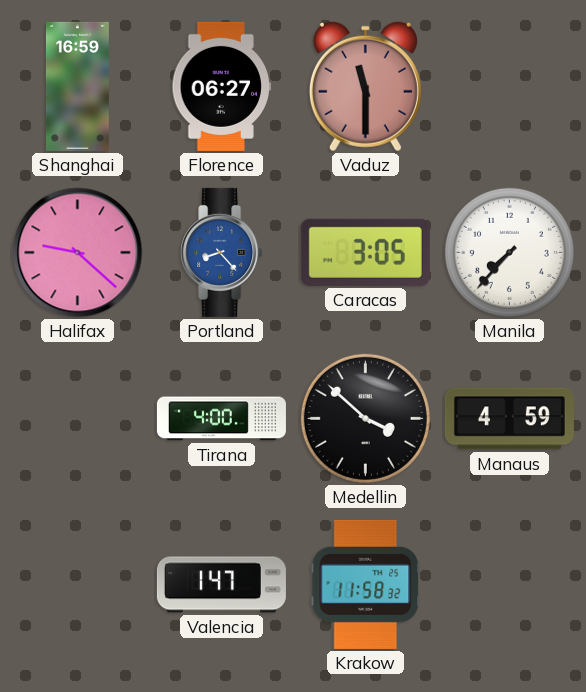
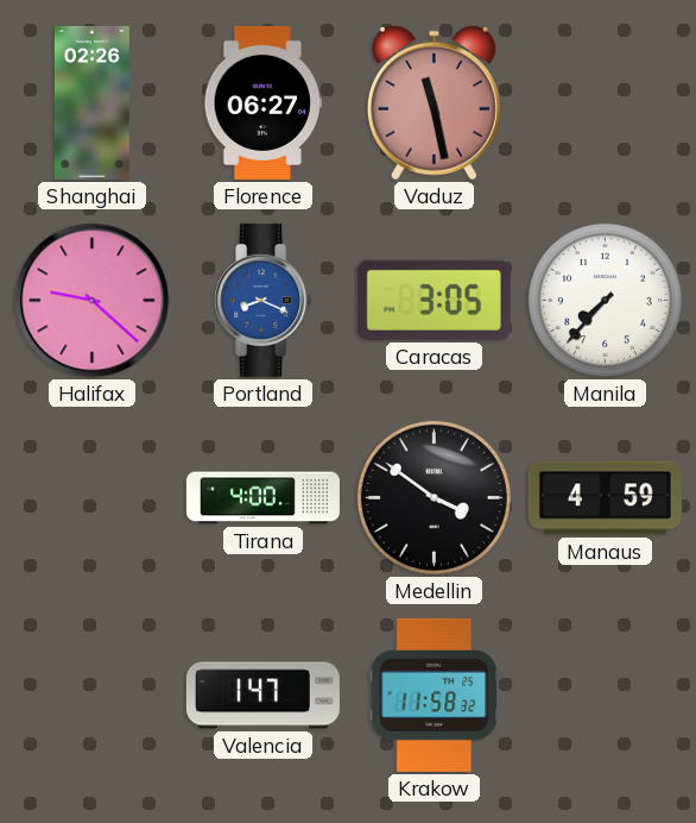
Shanghai: 16:59 -> 02:26
Vaduz: 11:30 -> 11:28
Portland: 8:23 -> 8:19
Medellin: 3:52 -> 3:51
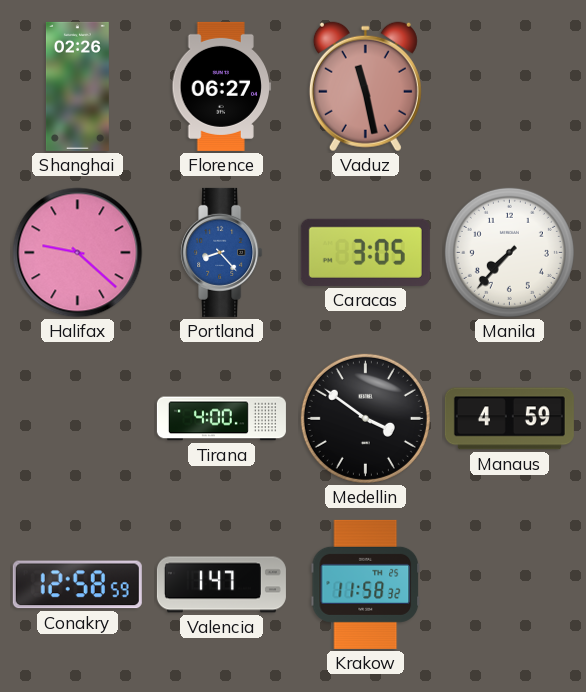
Portland: 8:19 -> 8:23
Conakry: none -> 12:58
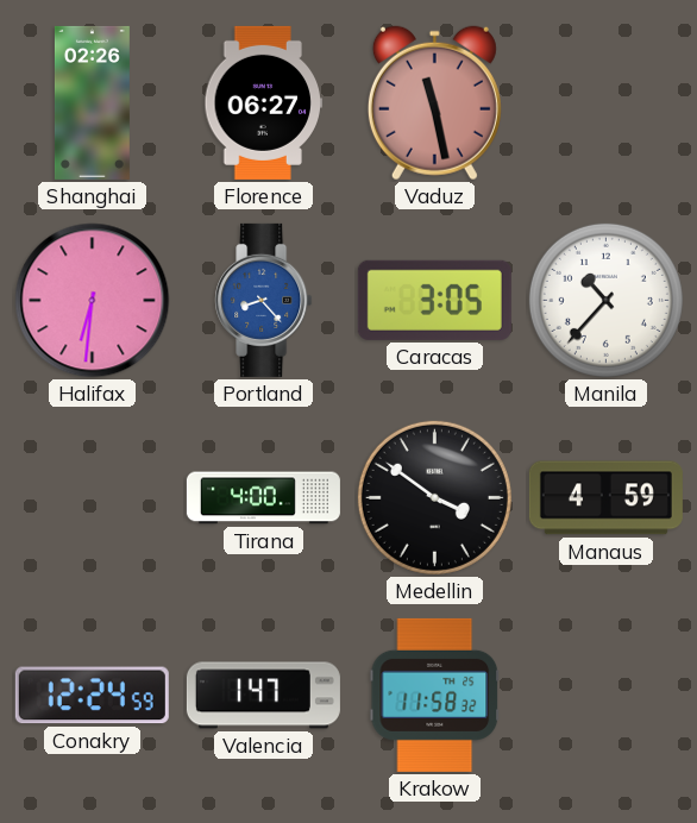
Halifax: 9:22 -> 6:31
Manila: 7:37 -> 10:37
Conakry: 12:58 -> 12:24
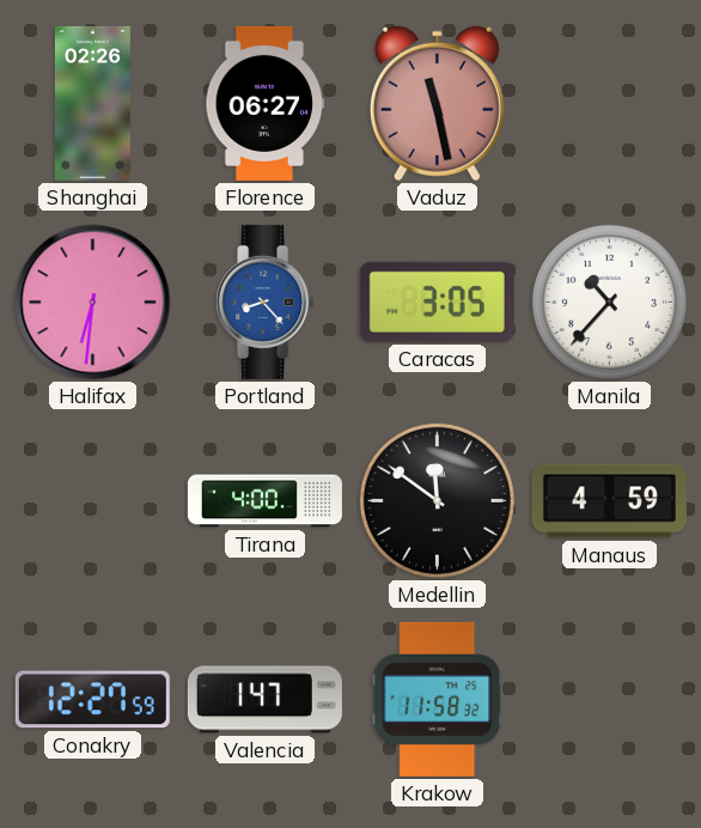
Medellin: 3:51 -> 11:51
Conakry: 12:24 -> 12:27
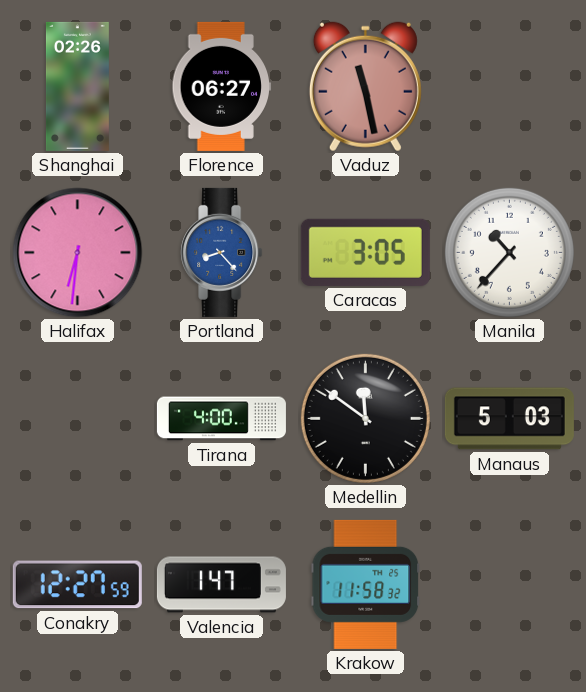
Manaus: 4:59 -> 5:03
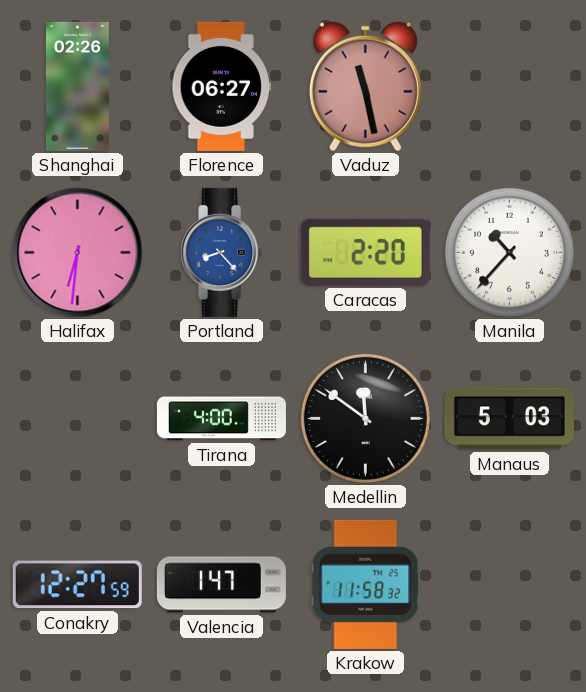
Caracas: 3:05 -> 2:20
